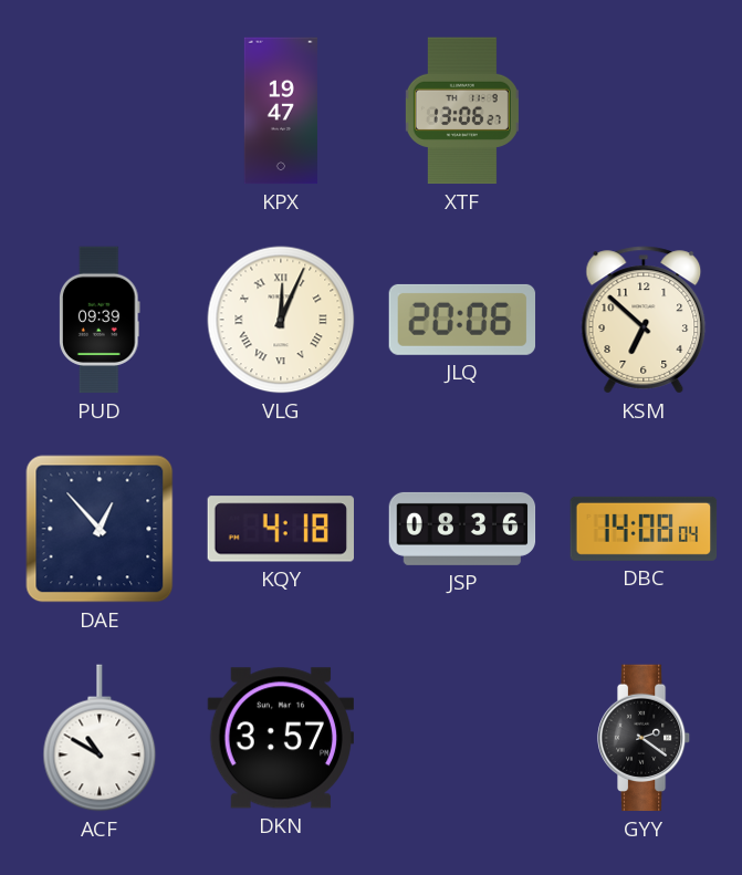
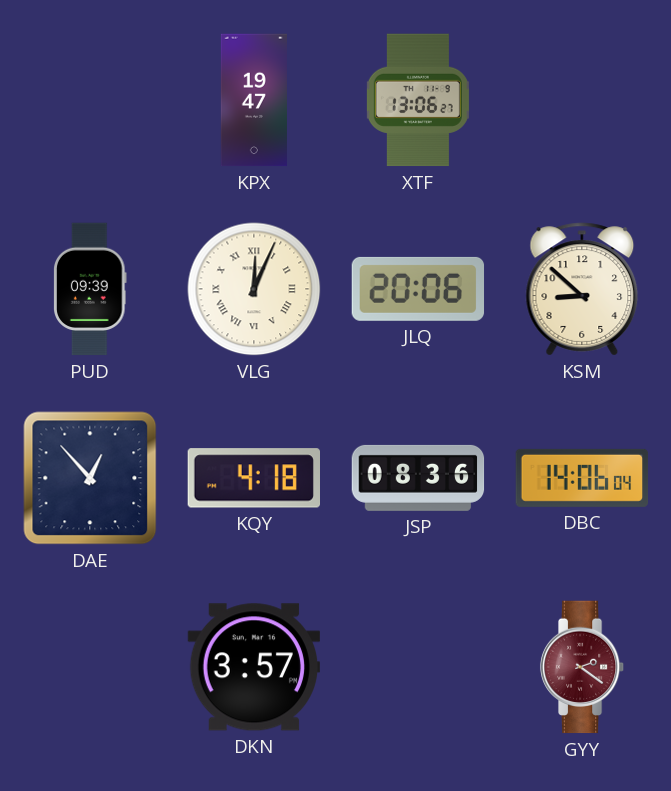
KSM: 6:52 -> 8:52
DBC: 14:08 -> 14:06
ACF: 10:50 -> none
GYY dial: black -> burgundy
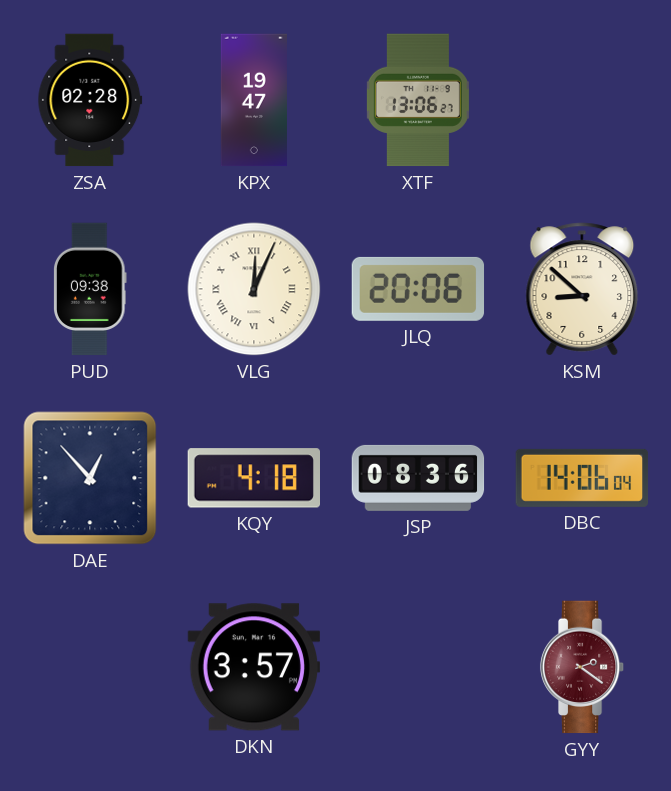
ZSA: none -> 02:28
PUD: 09:39 -> 09:38
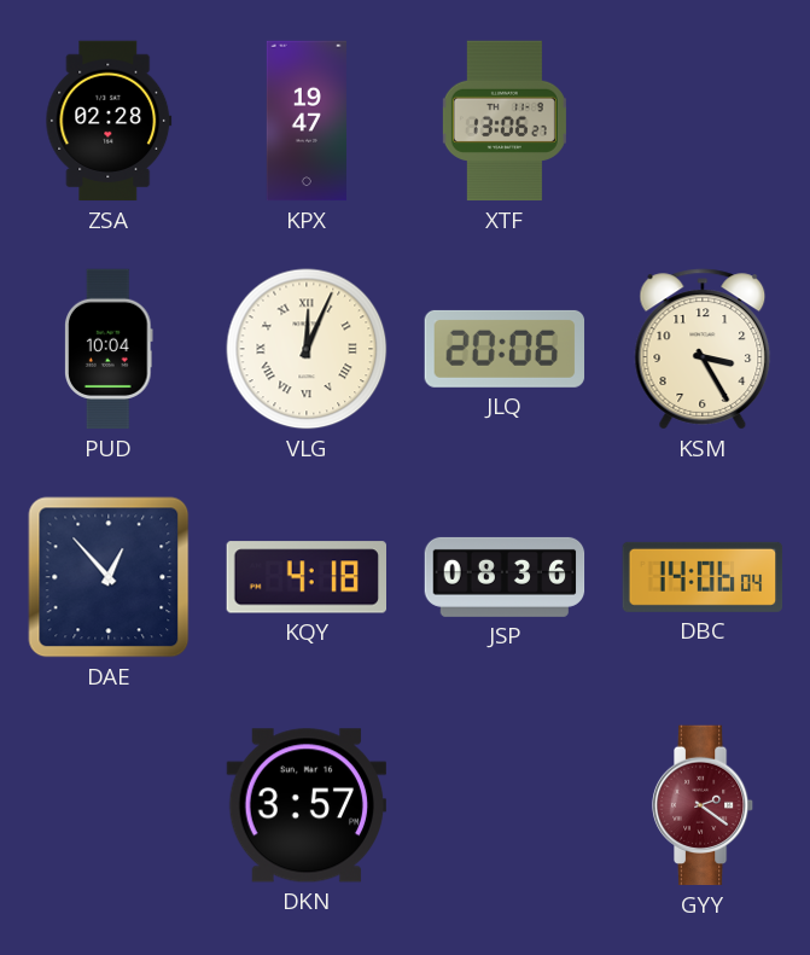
PUD: 09:38 -> 10:04
KSM: 8:52 -> 3:25
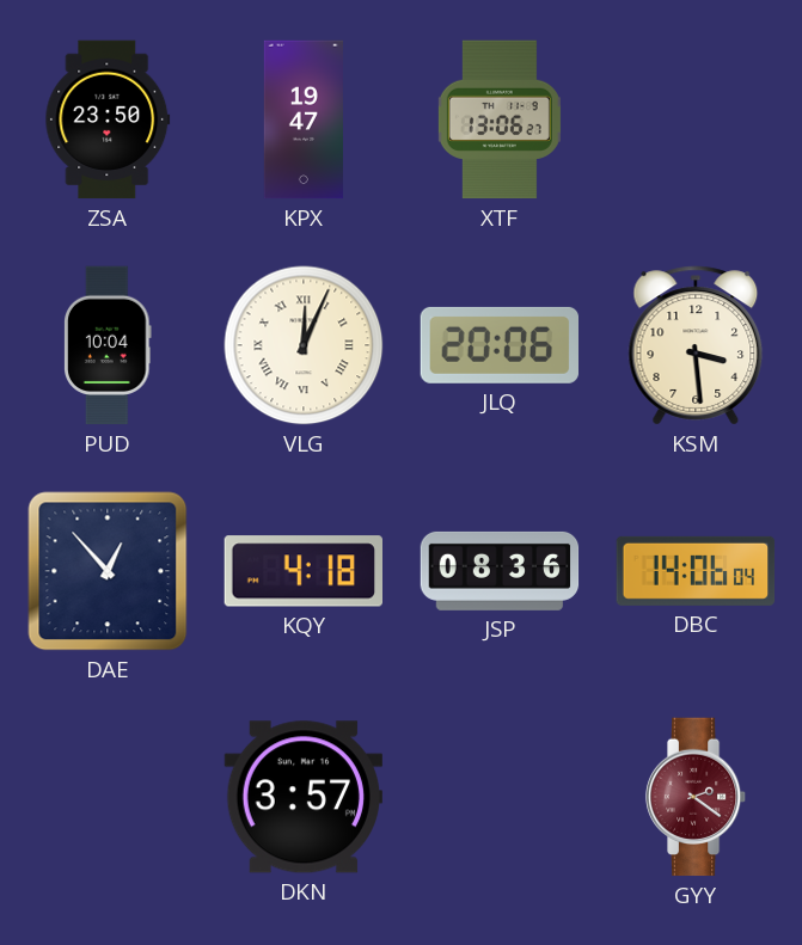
ZSA: 02:28 -> 23:50
KSM: 3:25 -> 3:29
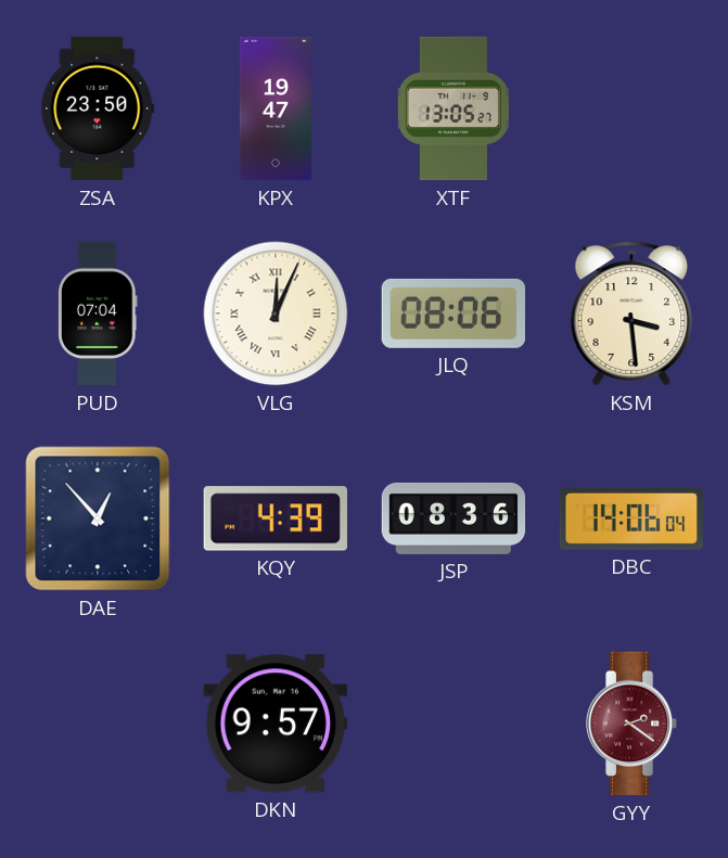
XTF: 13:06 -> 13:05
PUD: 10:04 -> 07:04
JLQ: 20:06 -> 08:06
KQY: 4:18 -> 4:39
DKN: 3:57 -> 9:57
